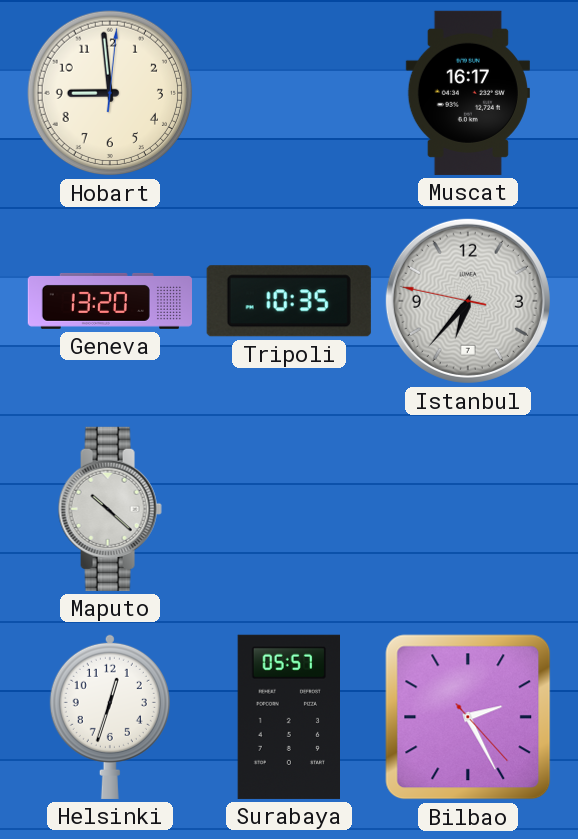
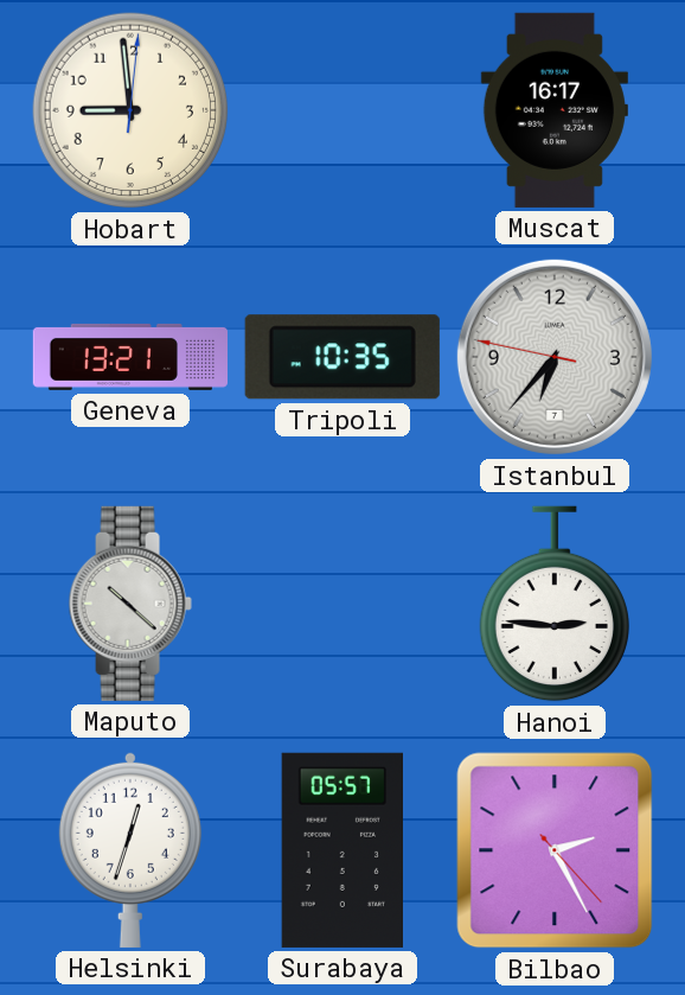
Geneva: 13:20 -> 13:21
Hanoi: none -> 2:46
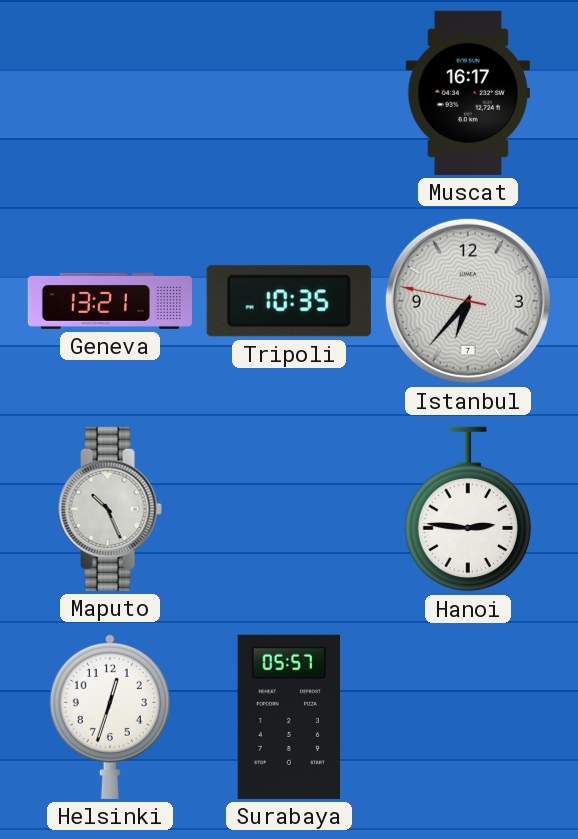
Hobart: 8:59 -> none
Maputo: 10:22 -> 10:26
Bilbao: 2:25 -> none
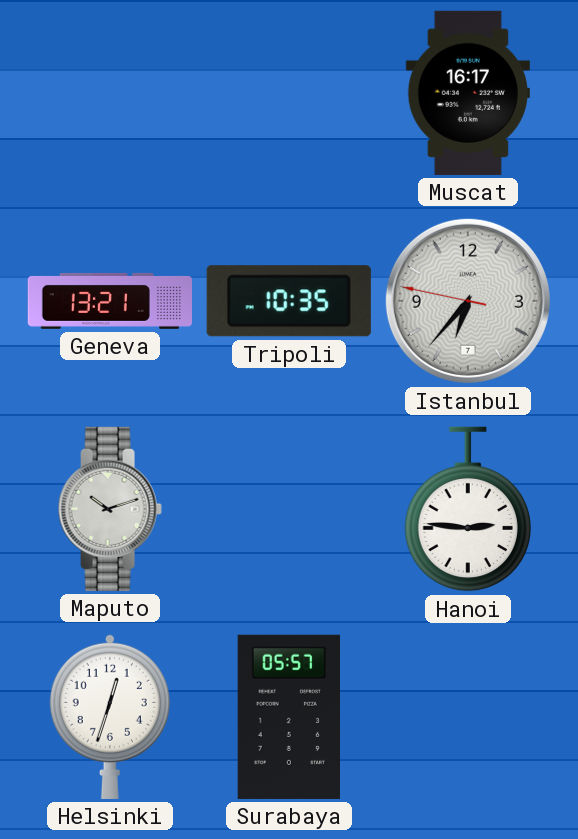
Maputo: 10:26 -> 10:12
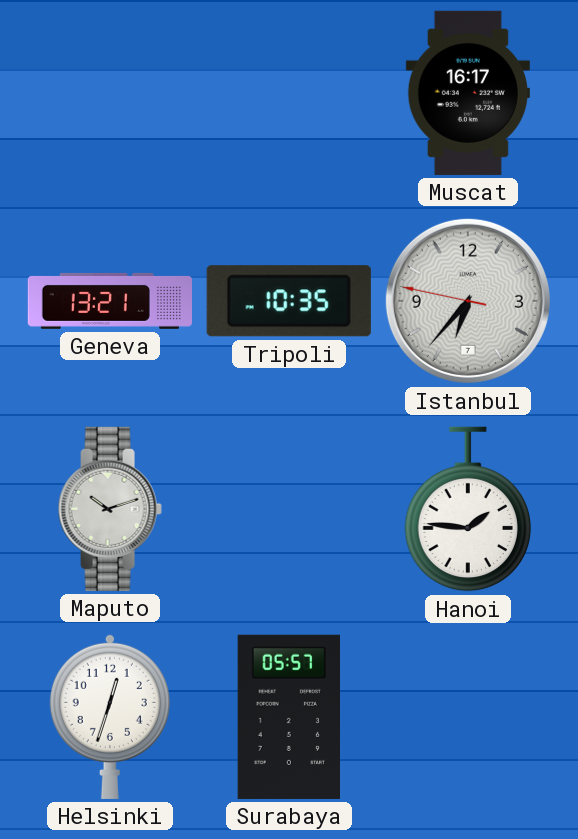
Hanoi: 2:46 -> 1:46
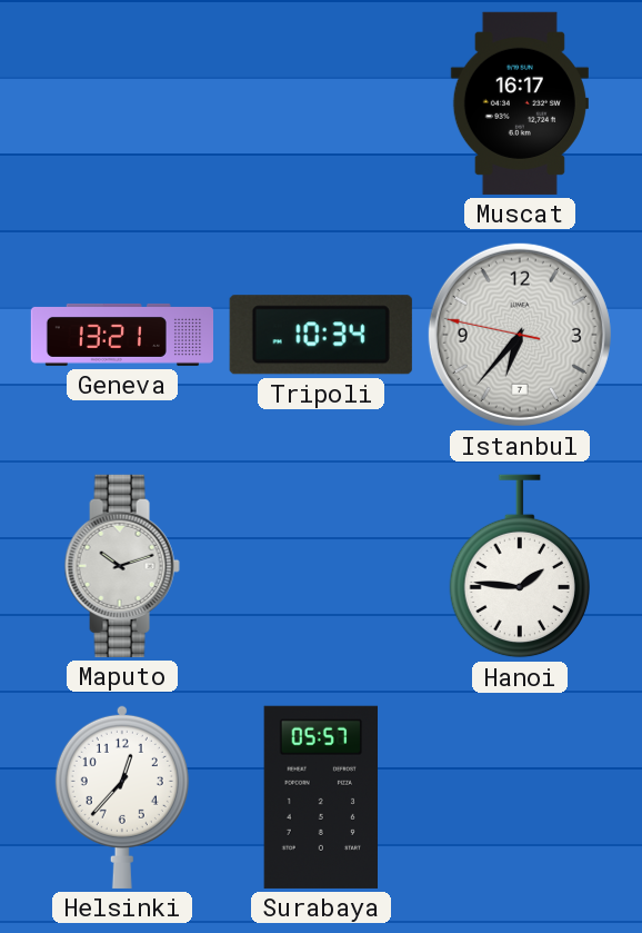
Tripoli: 10:35 -> 10:34
Helsinki: 12:33 -> 12:37
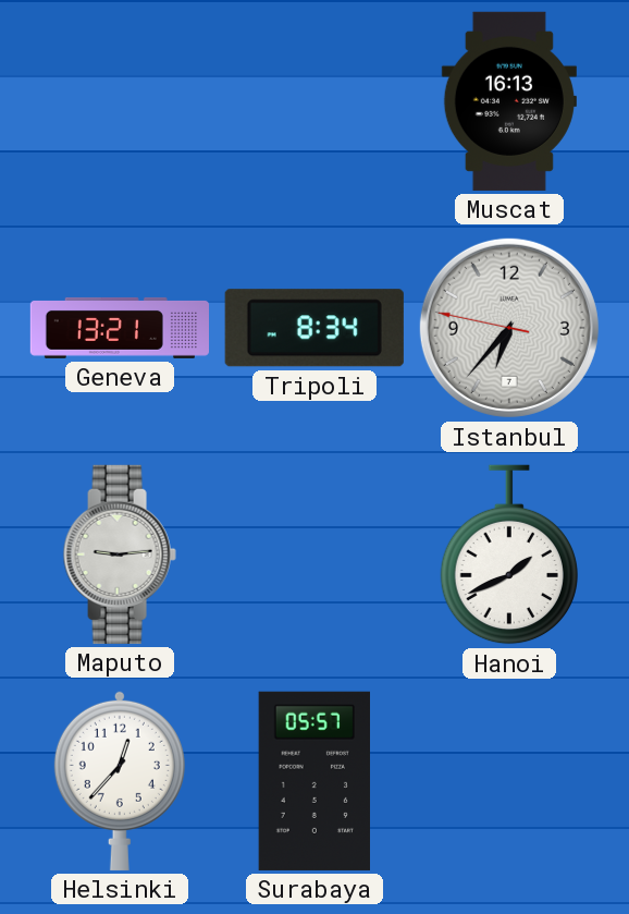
Muscat: 16:17 -> 16:13
Tripoli: 10:34 -> 8:34
Maputo: 10:12 -> 9:14
Hanoi: 1:46 -> 1:41
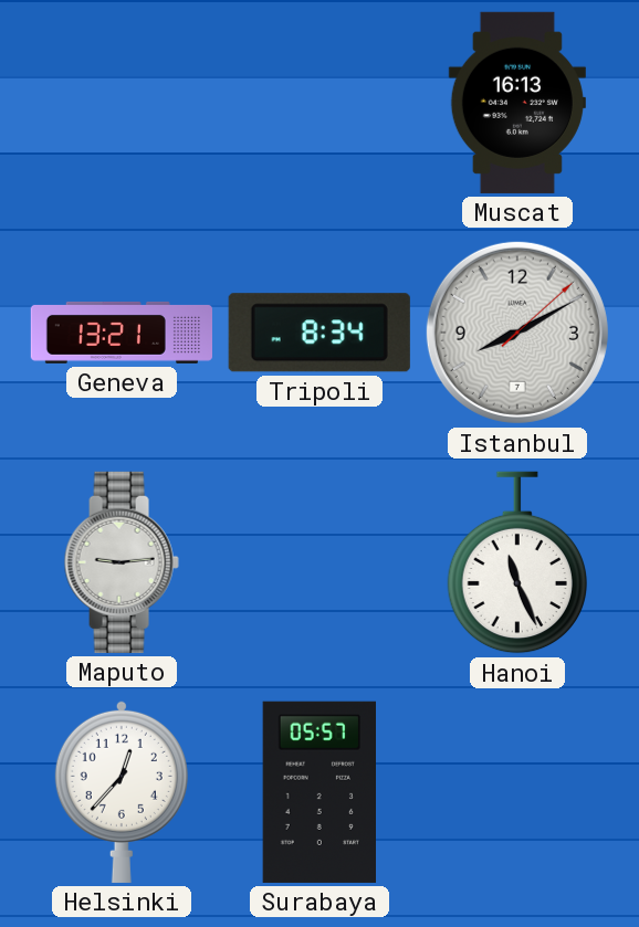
Istanbul: 6:36 -> 8:10
Hanoi: 1:41 -> 11:26
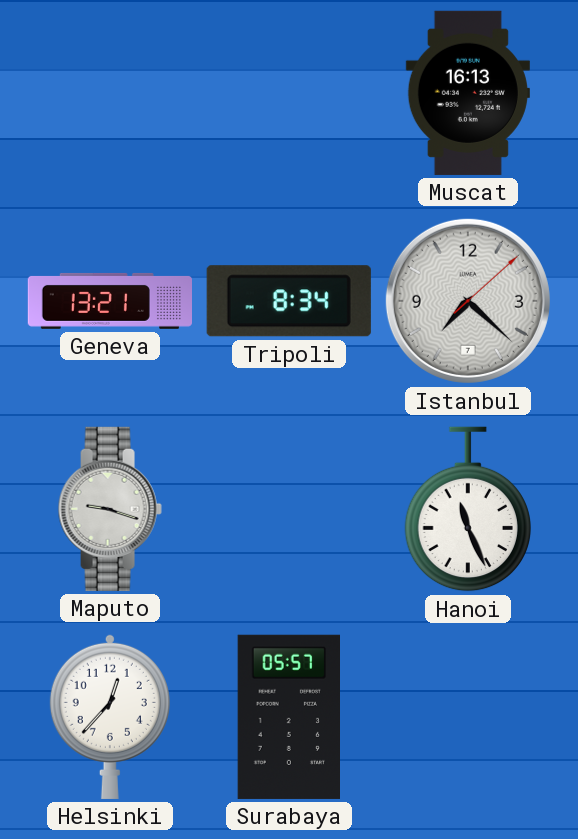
Istanbul: 8:10 -> 7:22
Maputo: 9:14 -> 9:18
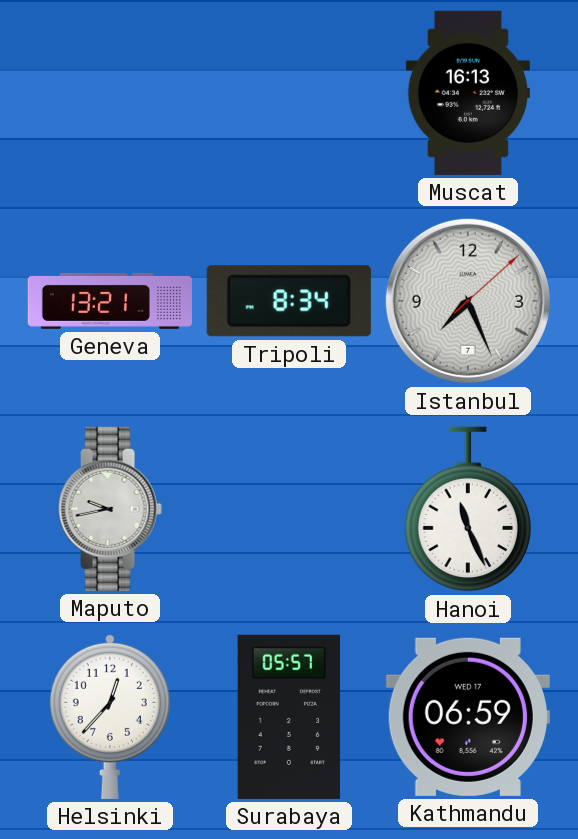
Istanbul: 7:22 -> 7:26
Maputo: 9:18 -> 9:43
Kathmandu: none -> 06:59
